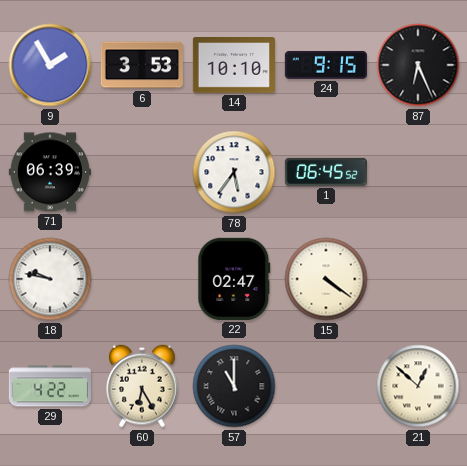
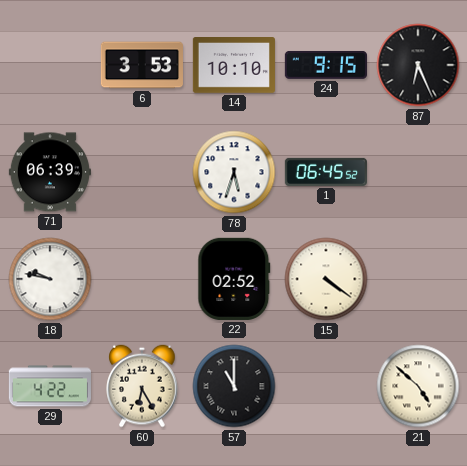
9: 1:55 -> none
78: 5:36 -> 5:33
22: 02:47 -> 02:52
21: 12:52 -> 4:52
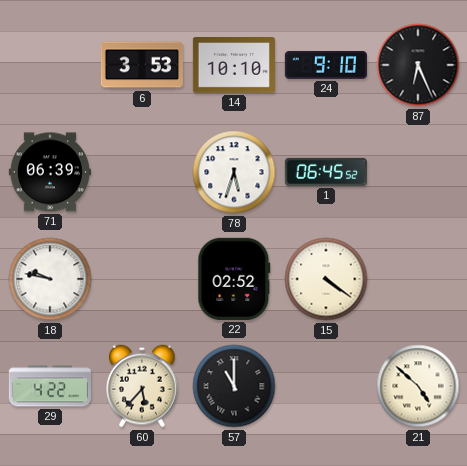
24: 9:15 -> 9:10
60: 6:25 -> 5:37
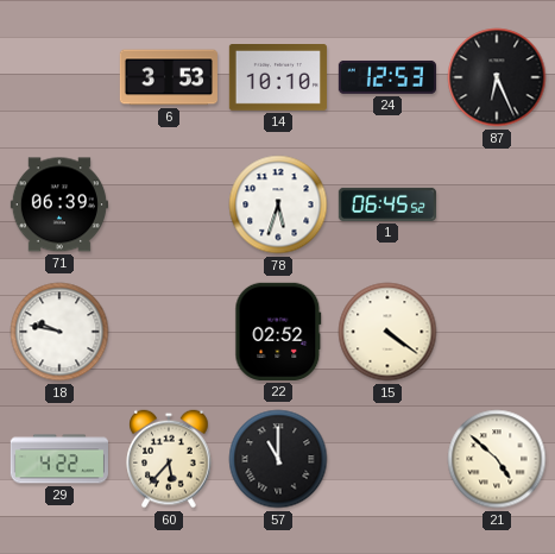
24: 9:10 -> 12:53
